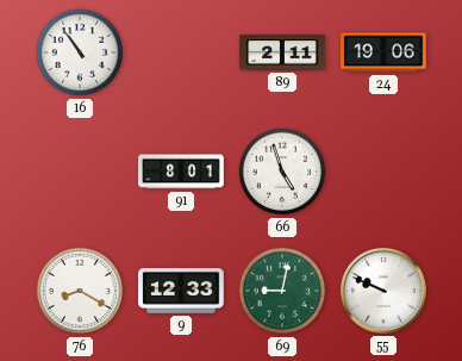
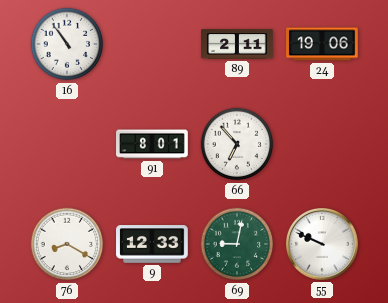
66: 4:57 -> 6:53
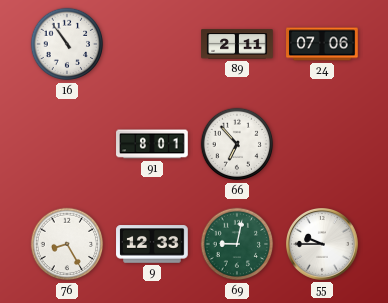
24: 19:06 -> 07:06
76: 8:20 -> 8:25
55: 9:49 -> 9:45
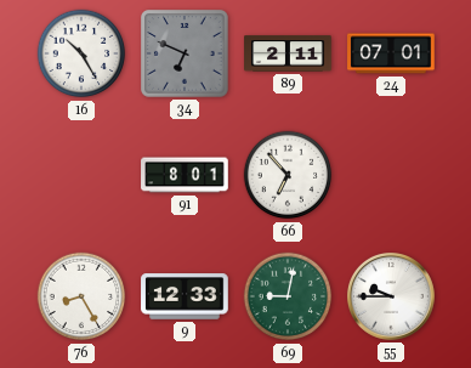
16: 10:54 -> 10:25
34: none -> 6:49
24: 07:06 -> 07:01
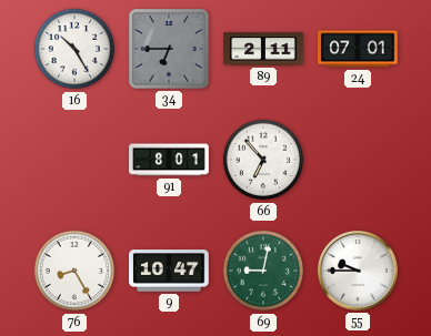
34: 6:49 -> 6:45
9: 12:33 -> 10:47
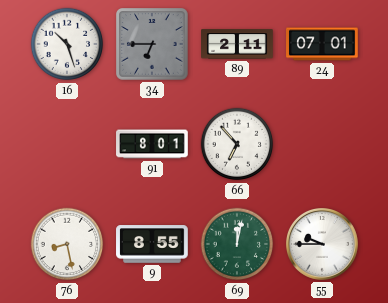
16: 10:25 -> 10:27
76: 8:25 -> 8:28
9: 10:47 -> 8:55
69: 9:02 -> 12:02
